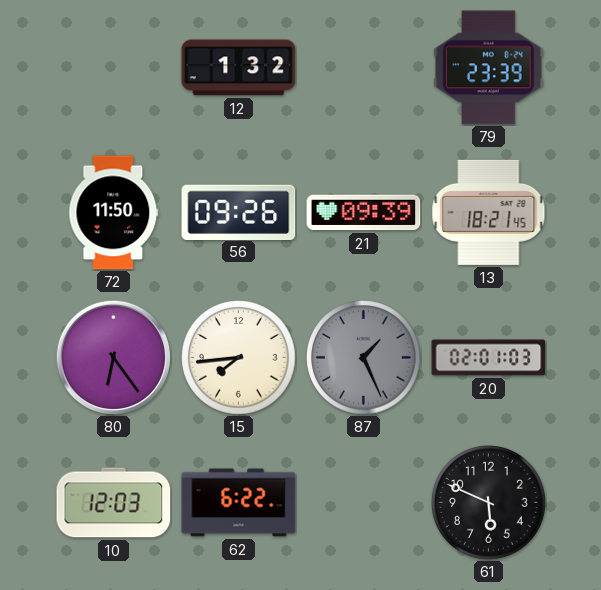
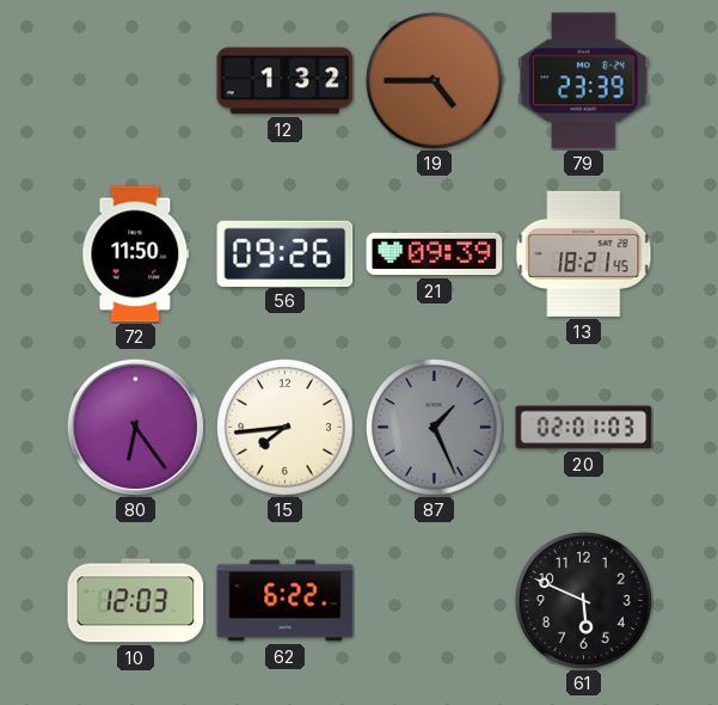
19: none -> 4:45
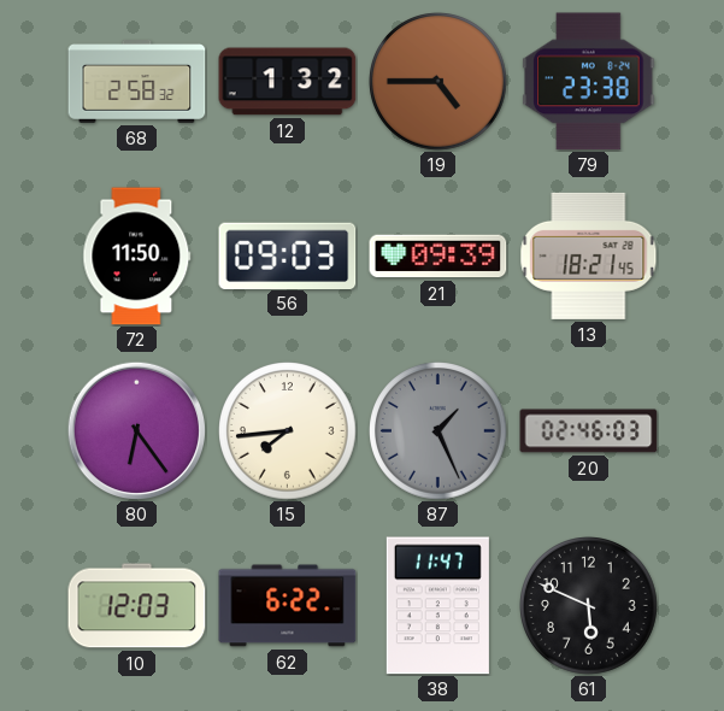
68: none -> 2:58
79: 23:39 -> 23:38
56: 09:26 -> 09:03
20: 02:01 -> 02:46
38: none -> 11:47
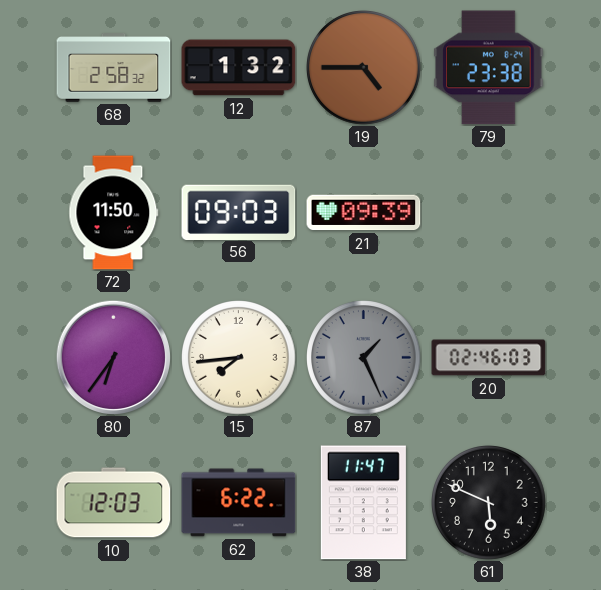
13: 18:21 -> none
80: 6:24 -> 6:36
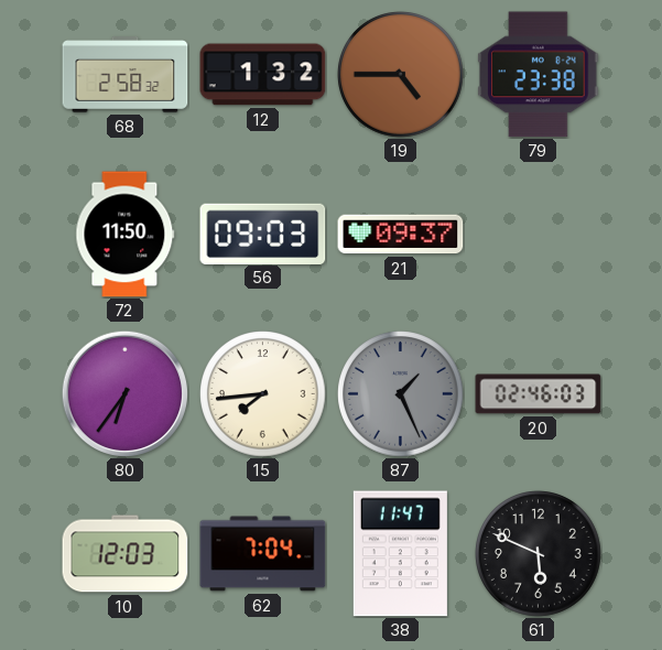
21: 09:39 -> 09:37
62: 6:22 -> 7:04
